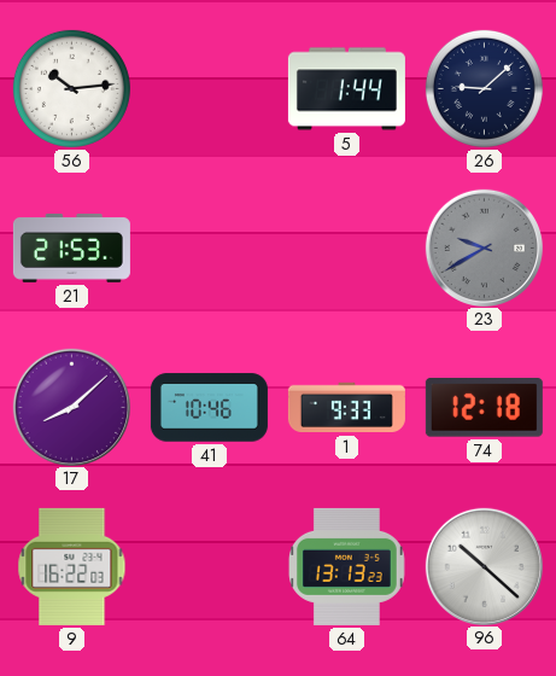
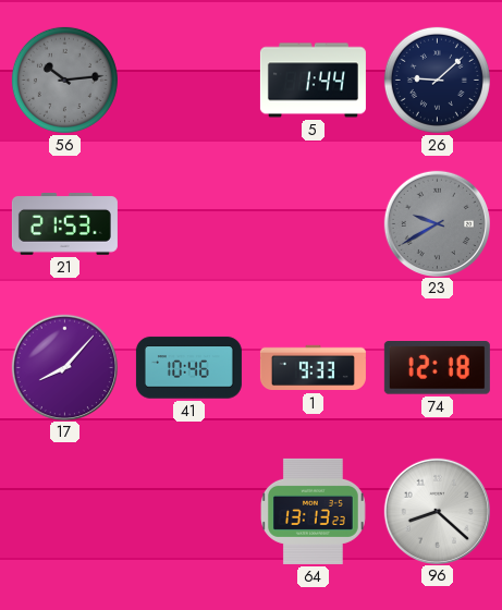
56 dial: white -> grey
17: 8:08 -> 8:07
9: 16:22 -> none
96: 10:22 -> 8:22
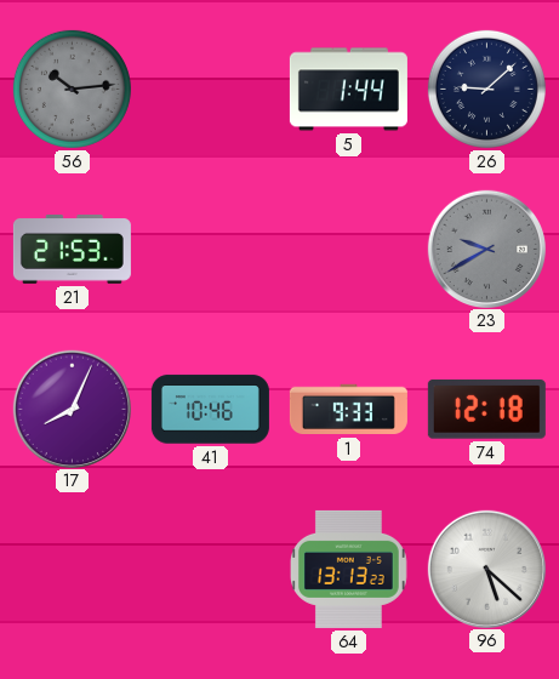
17: 8:07 -> 8:04
96: 8:22 -> 5:22
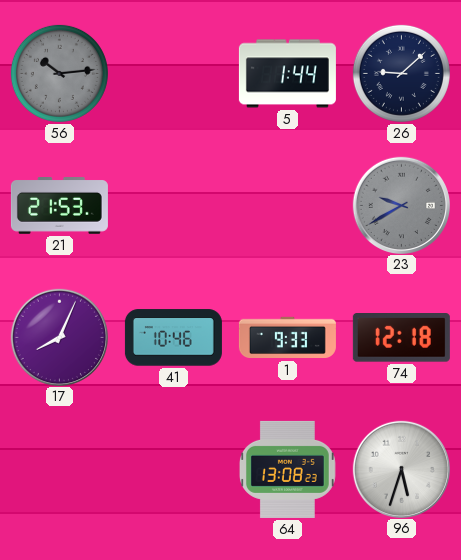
64: 13:13 -> 13:08
96: 5:22 -> 5:33
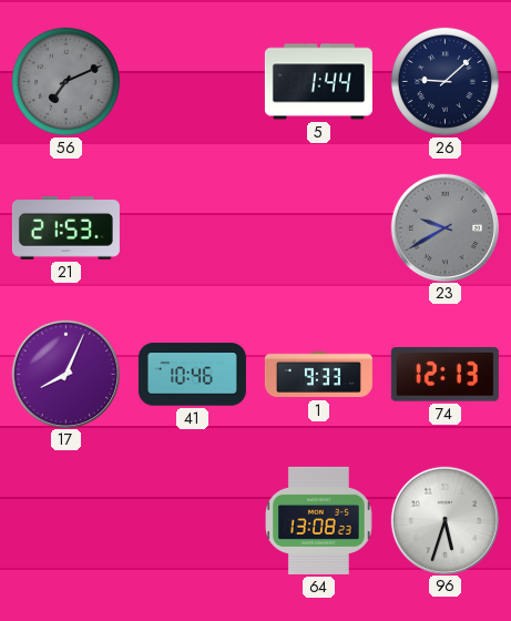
56: 10:14 -> 7:11
74: 12:18 -> 12:13
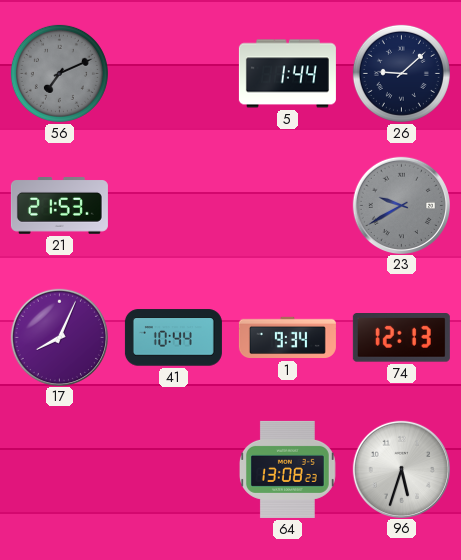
41: 10:46 -> 10:44
1: 9:33 -> 9:34
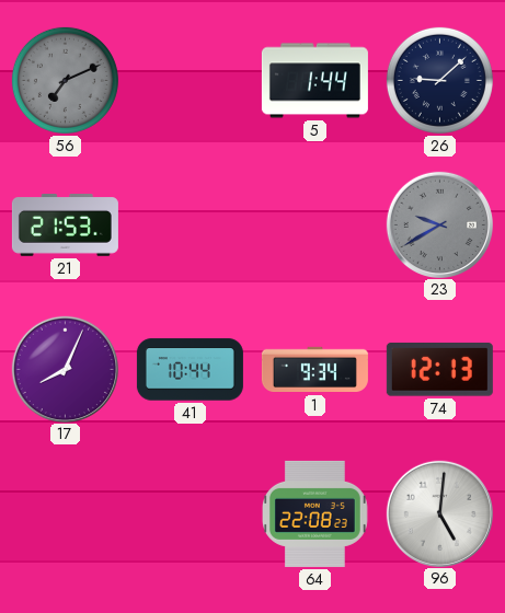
64: 13:08 -> 22:08
96: 5:33 -> 5:01
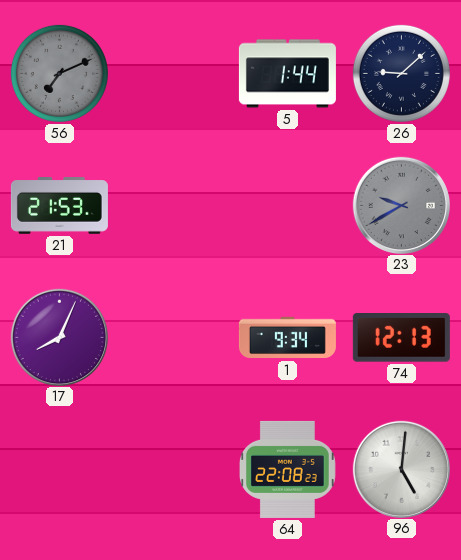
41: 10:44 -> none
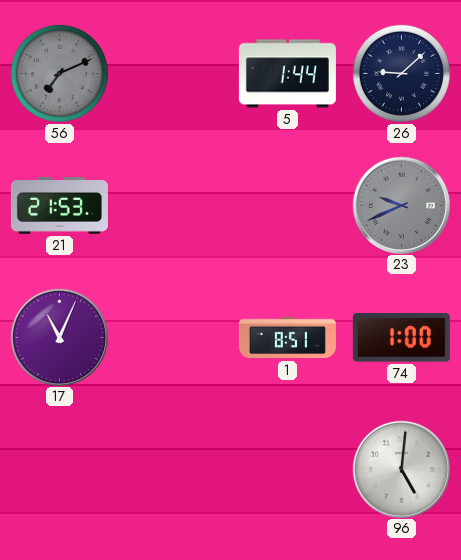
23: 9:40 -> 9:41
17: 8:04 -> 11:04
1: 9:34 -> 8:51
74: 12:13 -> 1:00
64: 22:08 -> none
